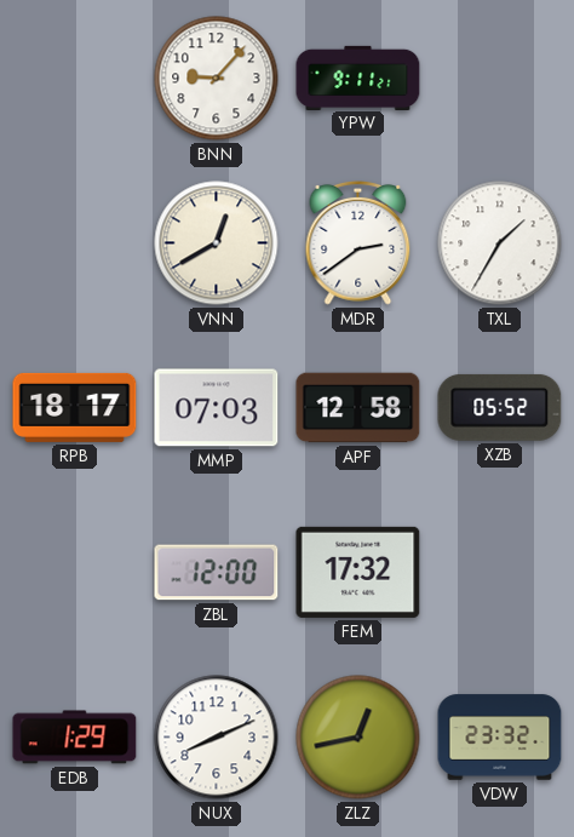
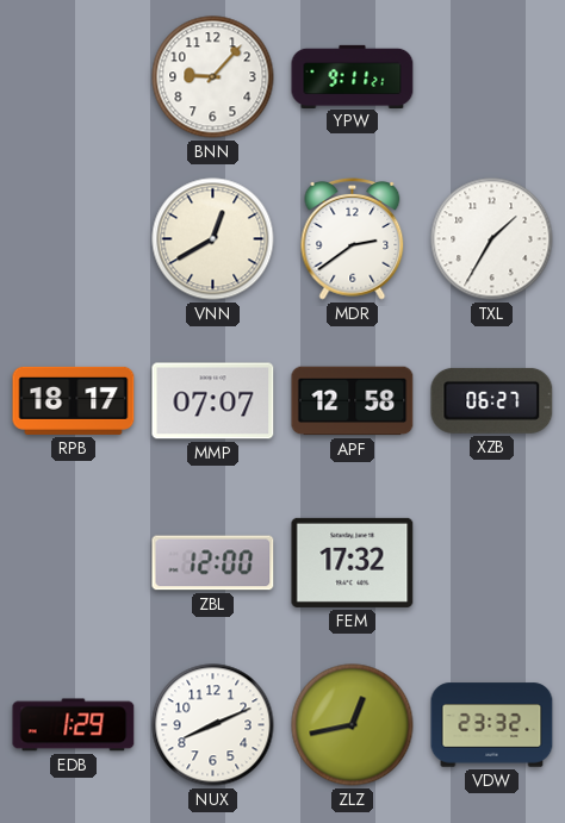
MMP: 07:03 -> 07:07
XZB: 05:52 -> 06:27
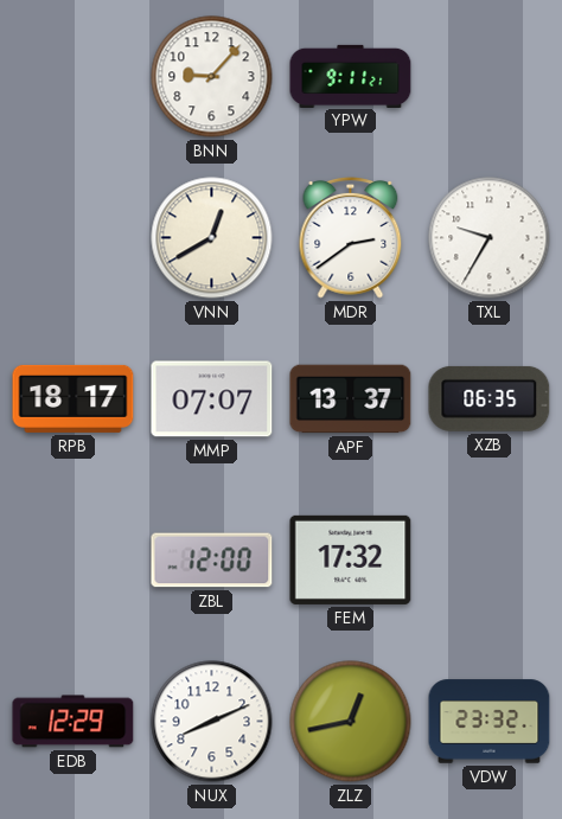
TXL: 1:35 -> 9:35
APF: 12:58 -> 13:37
XZB: 06:27 -> 06:35
EDB: 1:29 -> 12:29
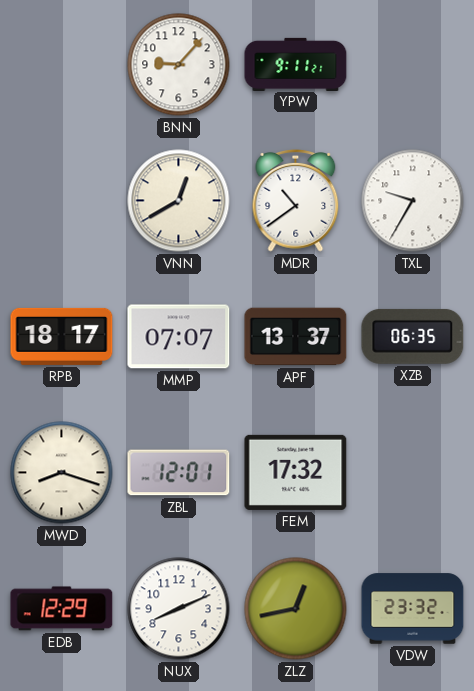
MDR: 2:39 -> 10:39
MWD: none -> 8:18
ZBL: 12:00 -> 12:01
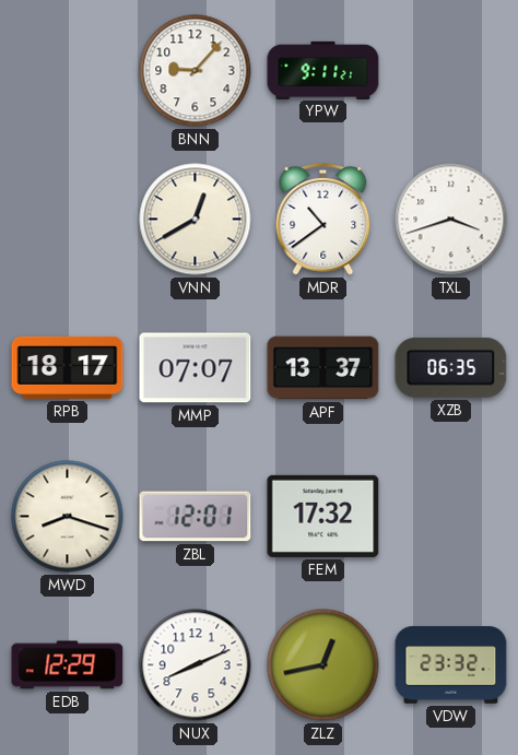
TXL: 9:35 -> 3:42
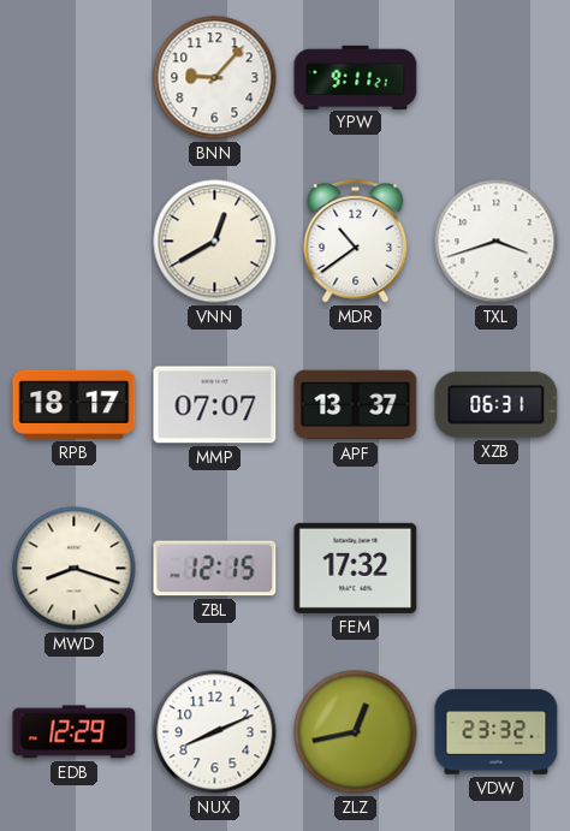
XZB: 06:35 -> 06:31
ZBL: 12:01 -> 12:15
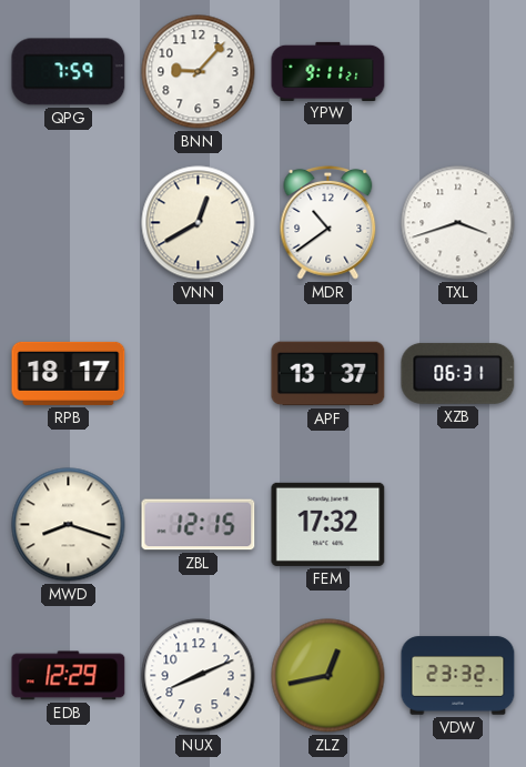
QPG: none -> 7:59
MMP: 07:07 -> none
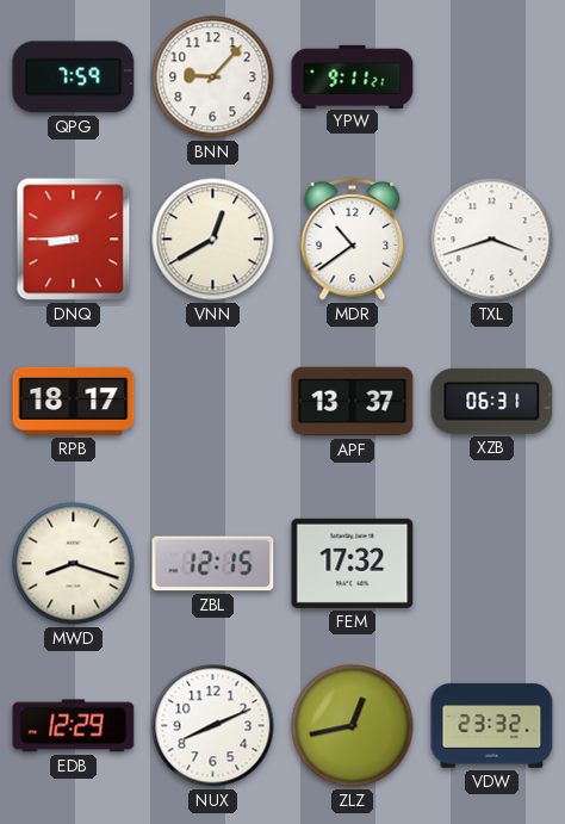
DNQ: none -> 8:45
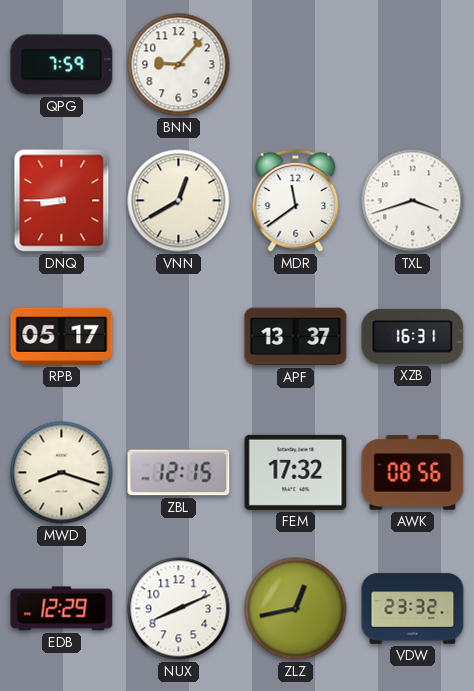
YPW: 9:11 -> none
MDR: 10:39 -> 11:39
RPB: 18:17 -> 05:17
XZB: 06:31 -> 16:31
AWK: none -> 08:56
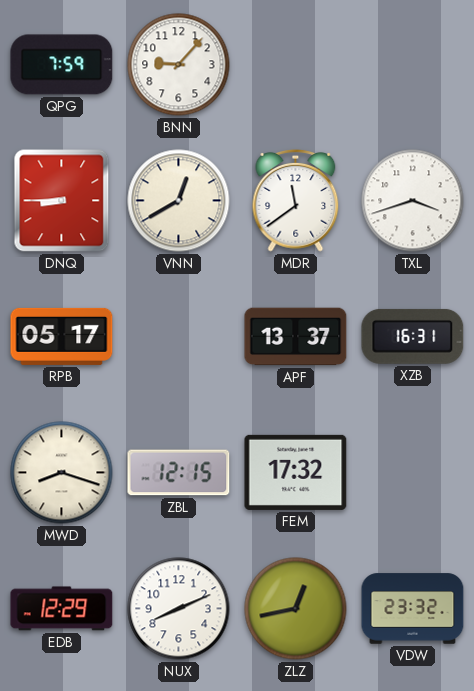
AWK: 08:56 -> none
